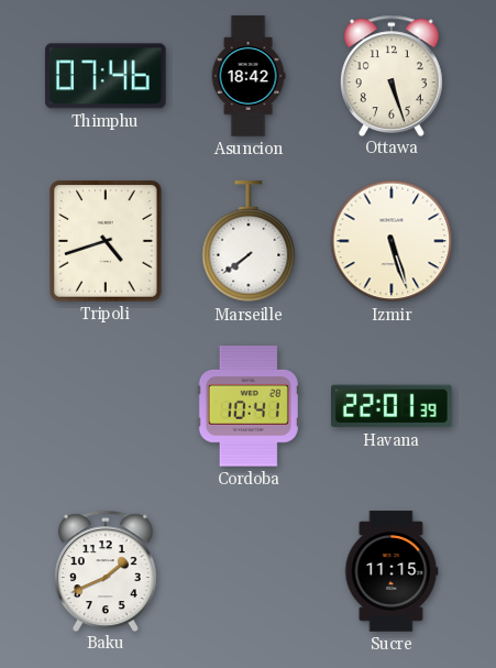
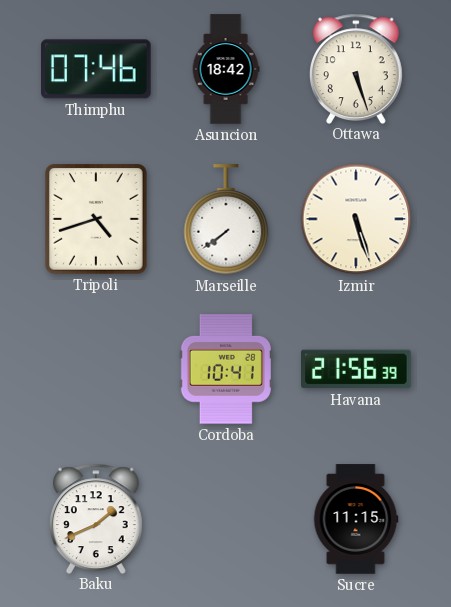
Havana: 22:01 -> 21:56
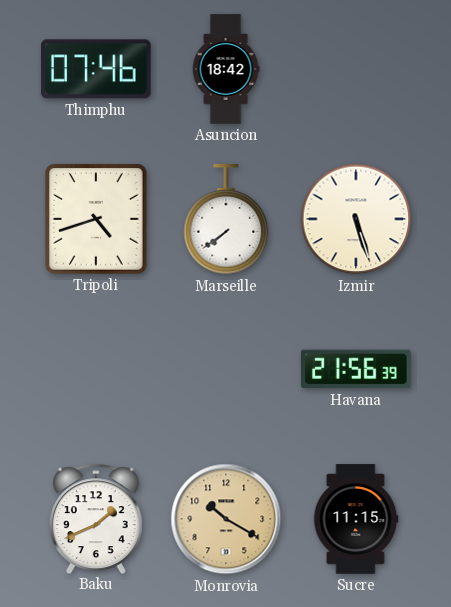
Ottawa: 5:27 -> none
Cordoba: 10:41 -> none
Monrovia: none -> 10:20
